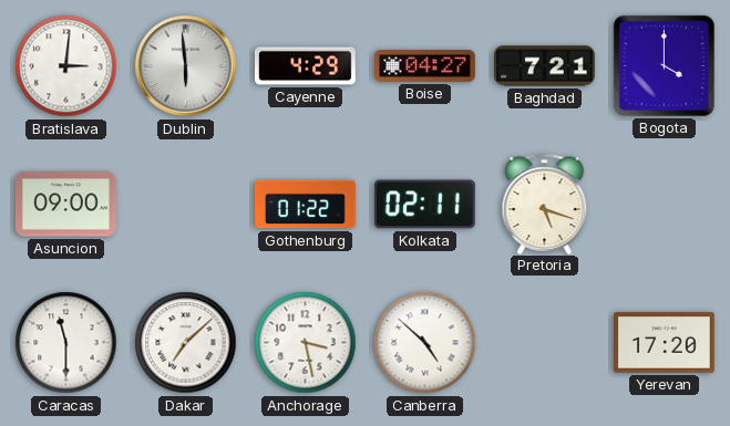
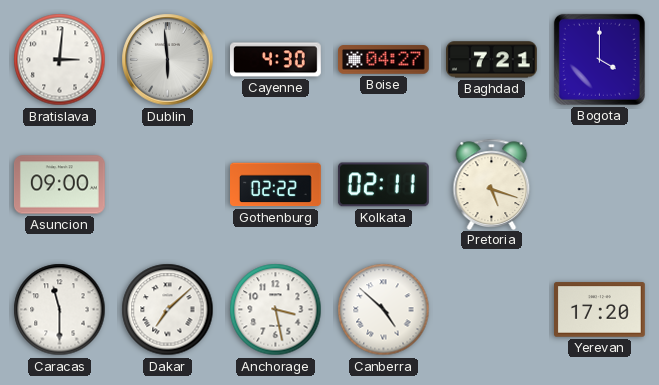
Cayenne: 4:29 -> 4:30
Gothenburg: 01:22 -> 02:22
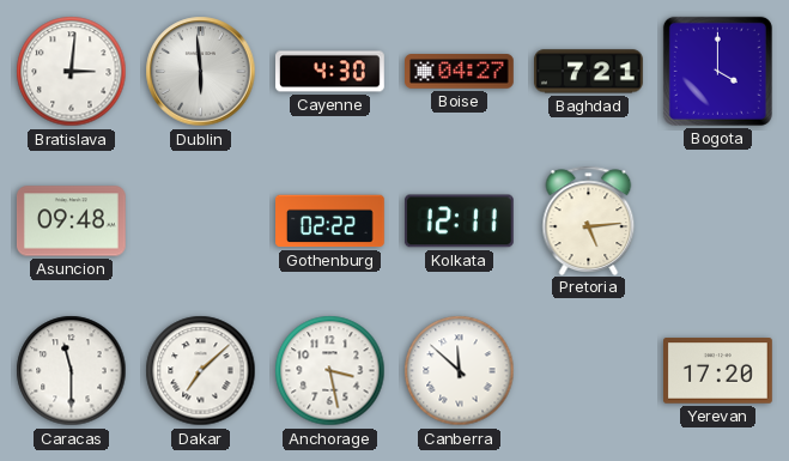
Asuncion: 09:00 -> 09:48
Kolkata: 02:11 -> 12:11
Pretoria: 5:18 -> 5:14
Canberra: 4:52 -> 11:52
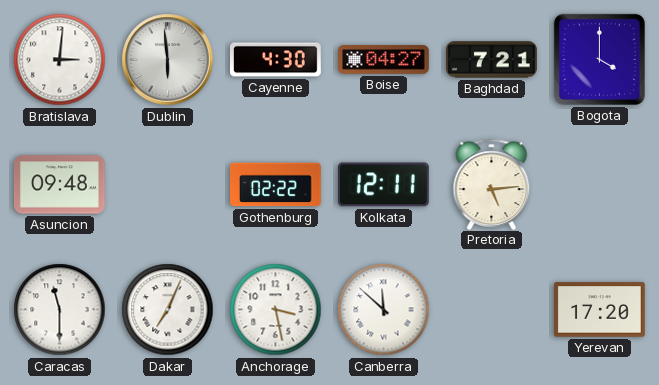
Dakar: 7:08 -> 7:04
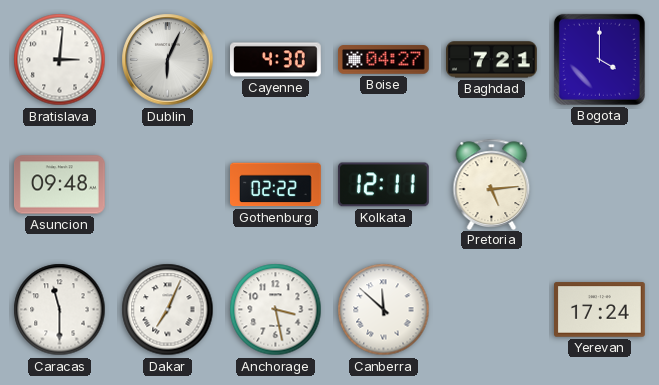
Dublin: 5:59 -> 6:04
Yerevan: 17:20 -> 17:24
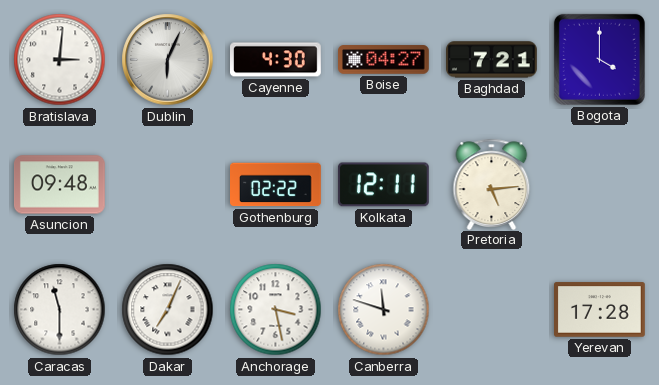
Canberra: 11:52 -> 11:48
Yerevan: 17:24 -> 17:28
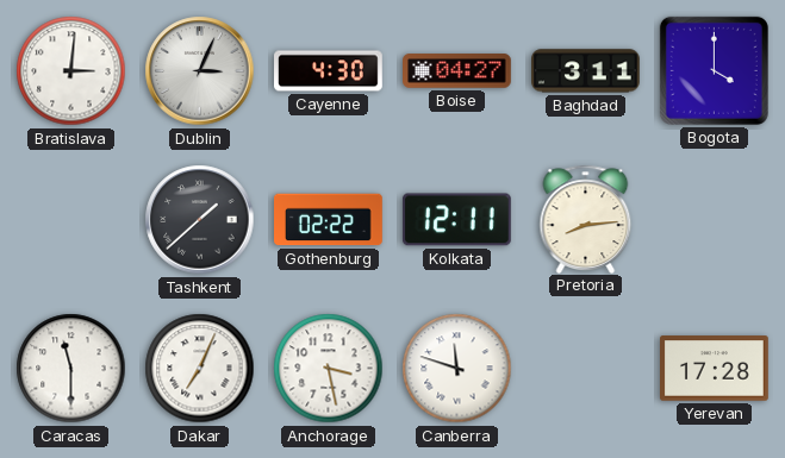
Dublin: 6:04 -> 3:04
Baghdad: 7:21 -> 3:11
Asuncion: 09:48 -> none
Tashkent: none -> 1:38
Pretoria: 5:14 -> 8:14
